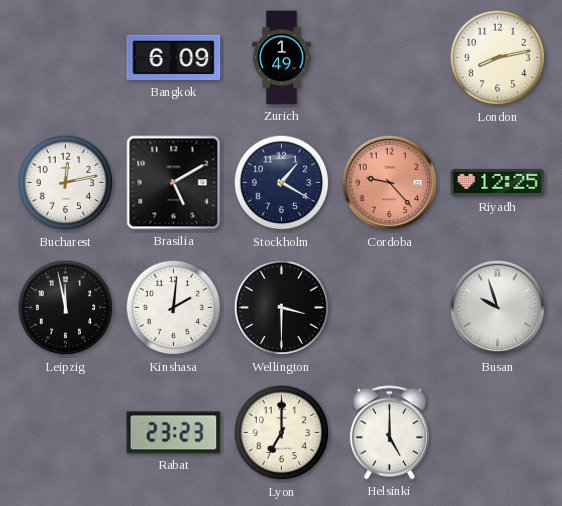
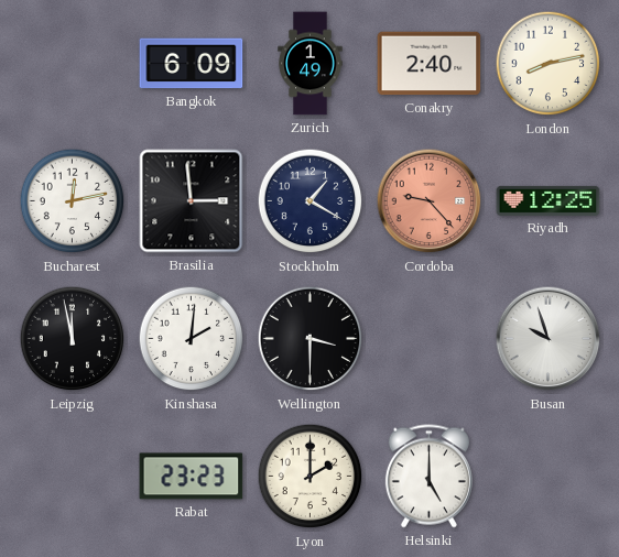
Conakry: none -> 2:40
Brasilia: 5:10 -> 2:59
Lyon: 7:00 -> 2:00
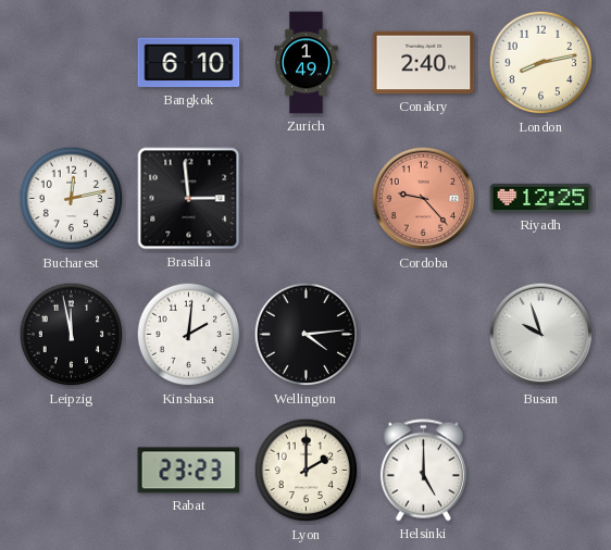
Bangkok: 6:09 -> 6:10
Stockholm: 1:20 -> none
Wellington: 3:30 -> 4:14
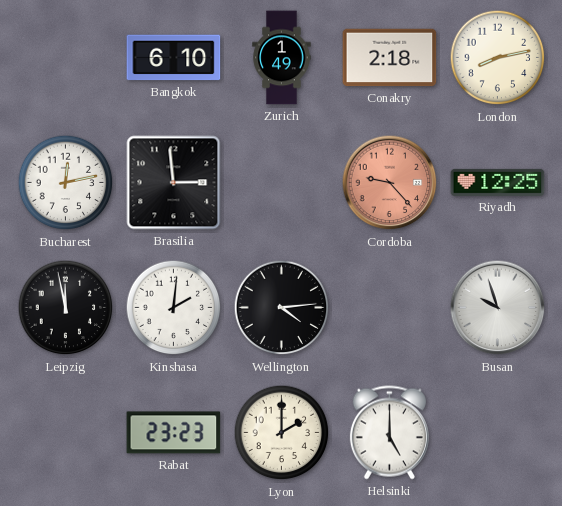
Conakry: 2:40 -> 2:18
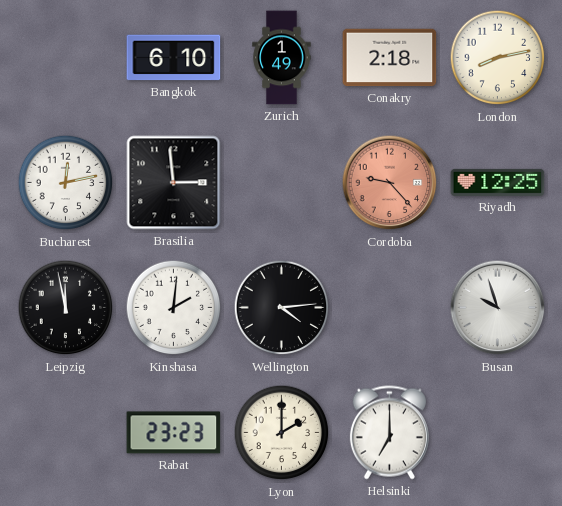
Helsinki: 5:00 -> 7:00
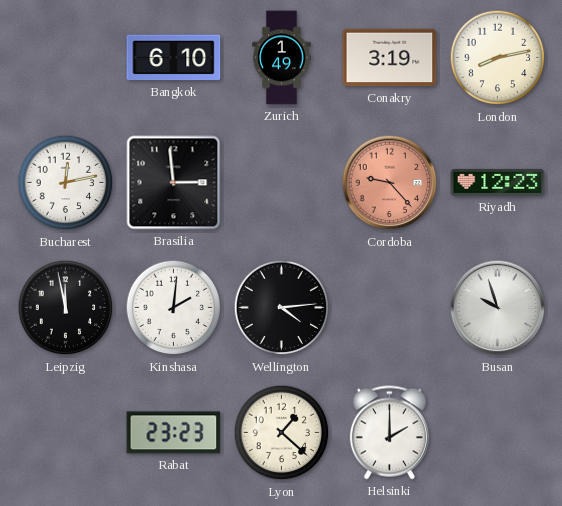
Conakry: 2:18 -> 3:19
Riyadh: 12:25 -> 12:23
Lyon: 2:00 -> 1:22
Helsinki: 7:00 -> 2:00
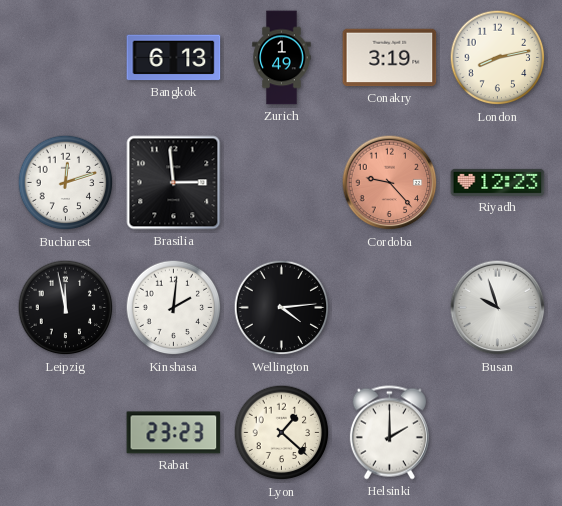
Bangkok: 6:10 -> 6:13
Bucharest: 12:13 -> 12:12
